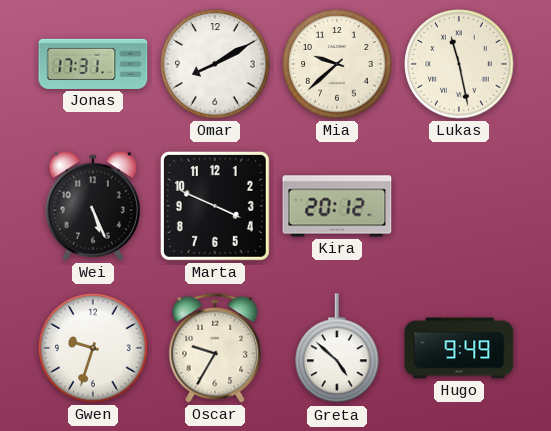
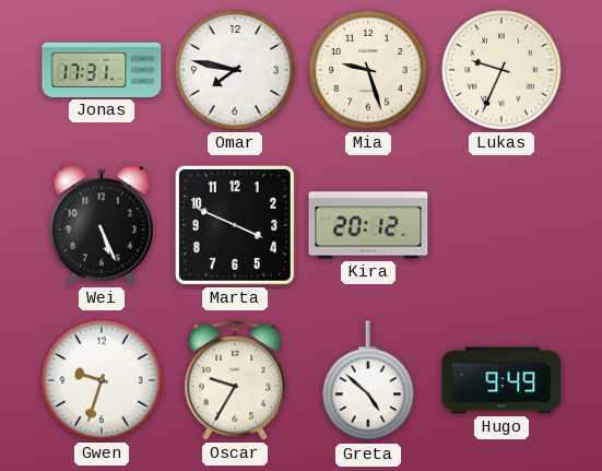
Omar: 8:10 -> 7:47
Mia: 9:38 -> 9:27
Lukas: 11:28 -> 9:34
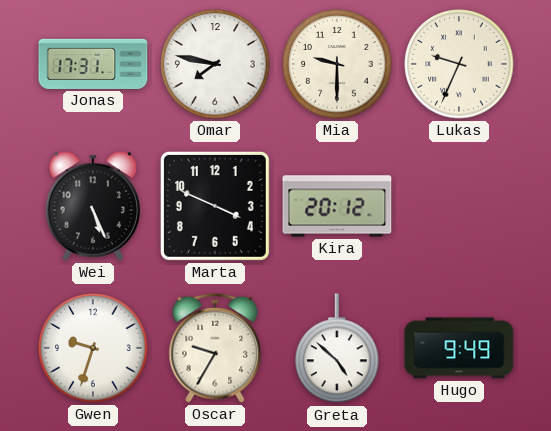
Mia: 9:27 -> 9:30
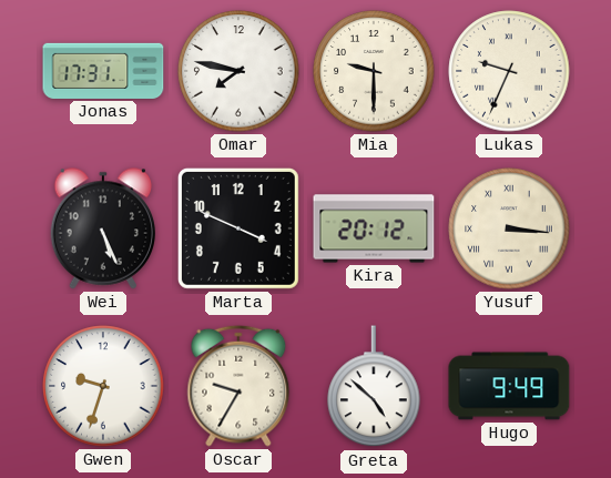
Yusuf: none -> 3:16
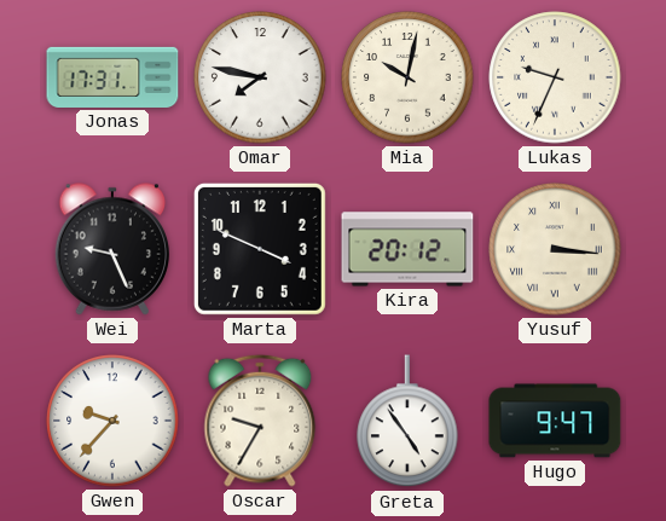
Mia: 9:30 -> 10:02
Wei: 5:26 -> 9:26
Gwen: 9:33 -> 9:37
Greta: 4:52 -> 4:54
Hugo: 9:49 -> 9:47
